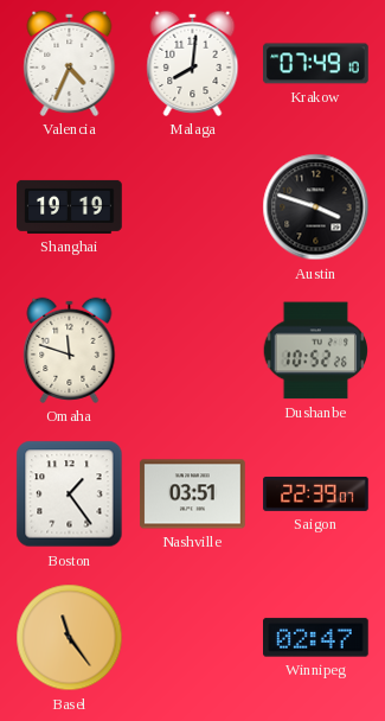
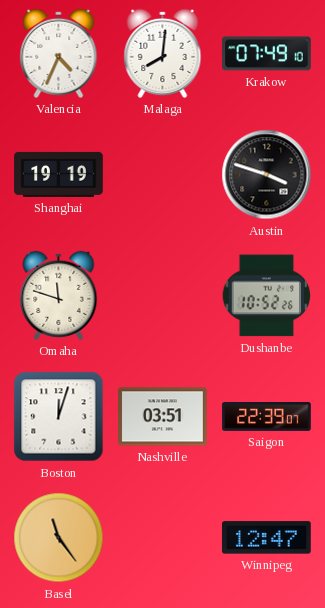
Boston: 1:24 -> 12:03
Winnipeg: 02:47 -> 12:47
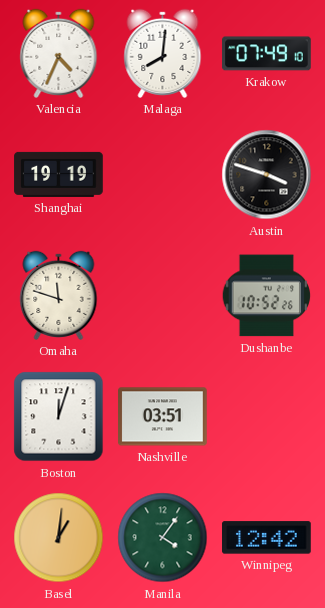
Saigon: 22:39 -> none
Basel: 11:24 -> 1:01
Manila: none -> 4:06
Winnipeg: 12:47 -> 12:42
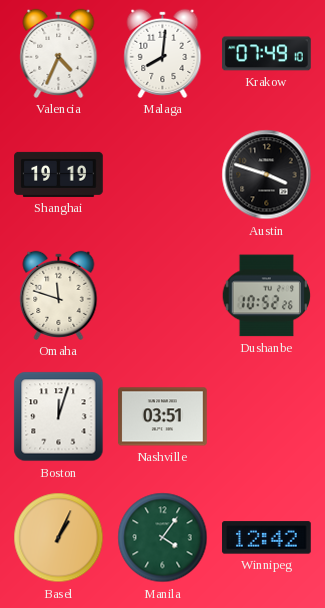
Basel: 1:01 -> 1:04
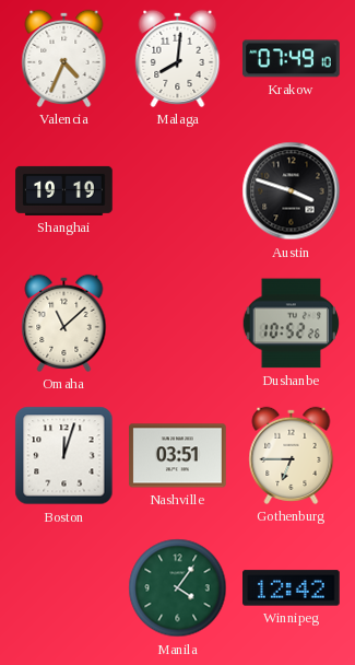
Omaha: 11:48 -> 11:08
Gothenburg: none -> 6:45
Basel: 1:04 -> none
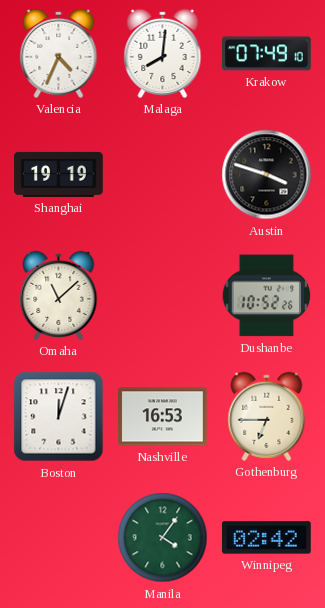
Nashville: 03:51 -> 16:53
Winnipeg: 12:42 -> 02:42
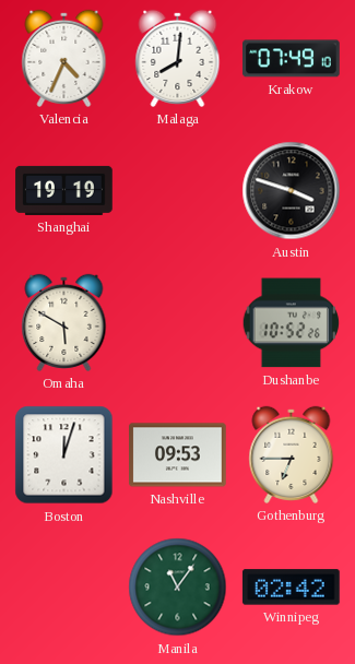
Omaha: 11:08 -> 5:50
Nashville: 16:53 -> 09:53
Manila: 4:06 -> 11:06
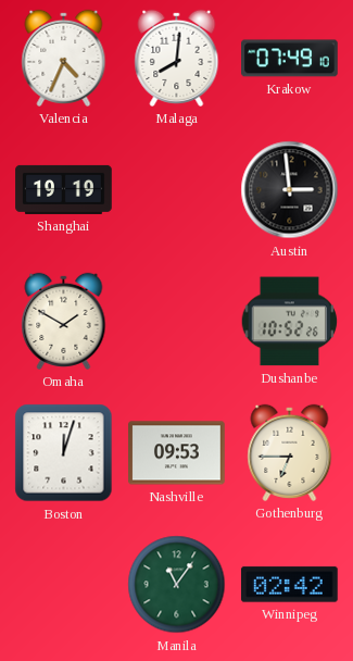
Austin: 3:48 -> 2:59
Omaha: 5:50 -> 1:50
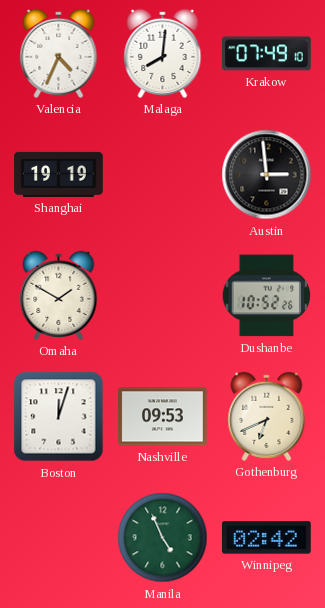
Gothenburg: 6:45 -> 6:41
Manila: 11:06 -> 4:56
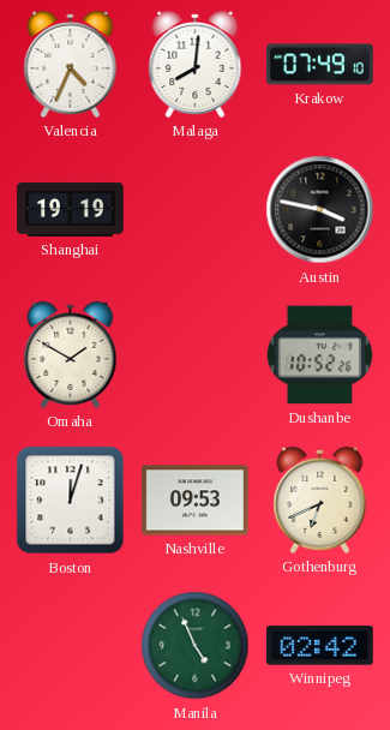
Austin: 2:59 -> 3:47
